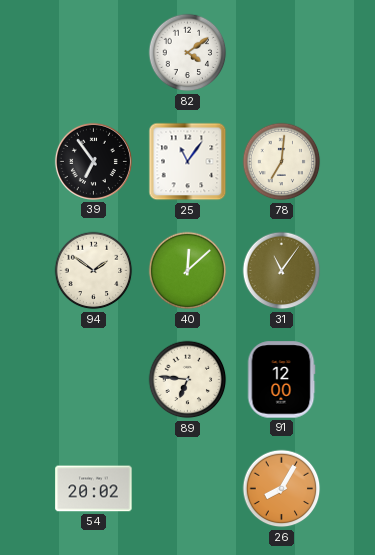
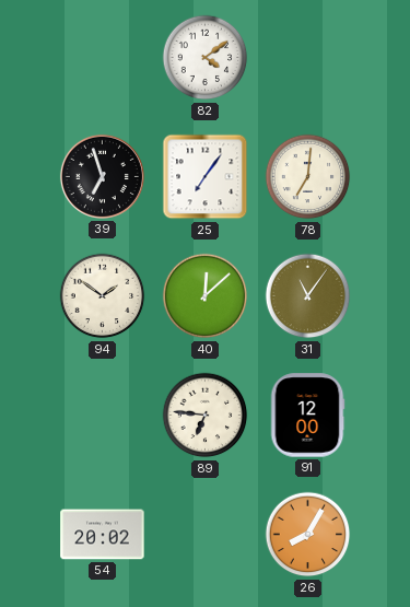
39: 6:54 -> 6:57
25: 11:06 -> 7:06
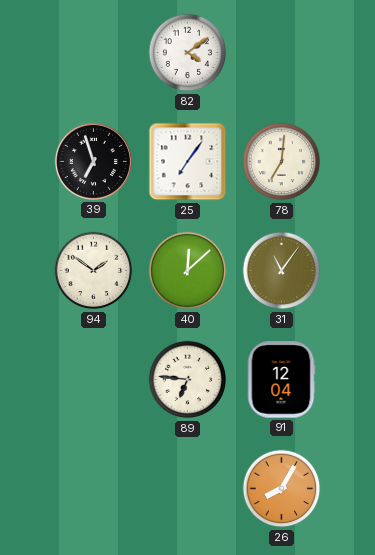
91: 12:00 -> 12:04
54: 20:02 -> none
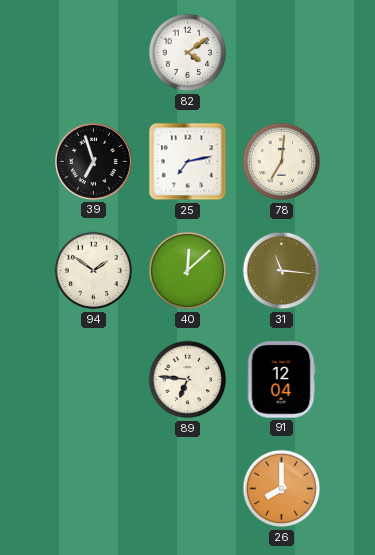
25: 7:06 -> 7:13
31: 11:06 -> 11:16
26: 8:05 -> 8:00
